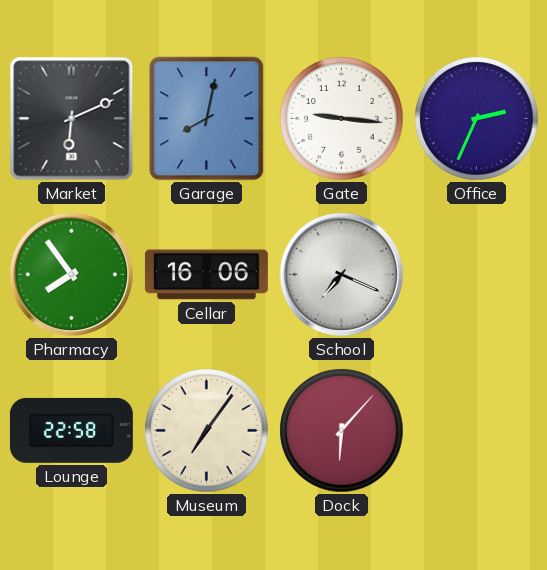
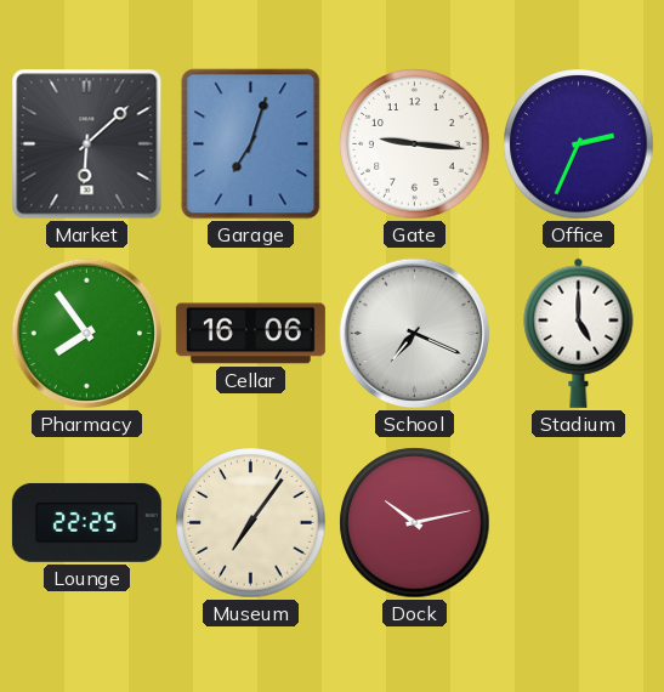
Market: 6:11 -> 6:08
Garage: 8:02 -> 7:03
Stadium: none -> 5:00
Lounge: 22:58 -> 22:25
Dock: 6:07 -> 10:13
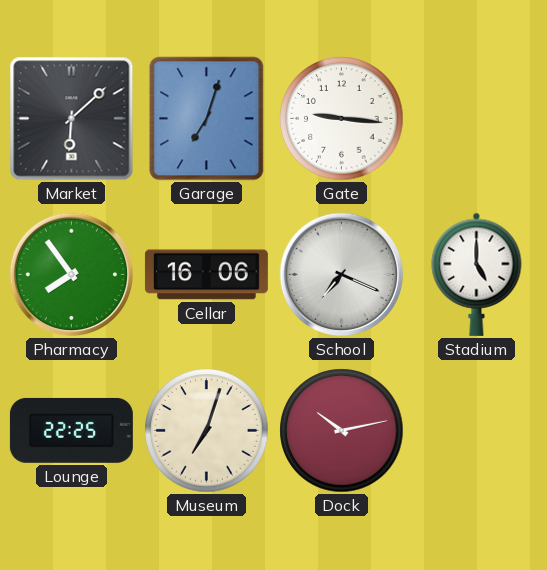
Office: 2:34 -> none
Museum: 7:06 -> 7:03
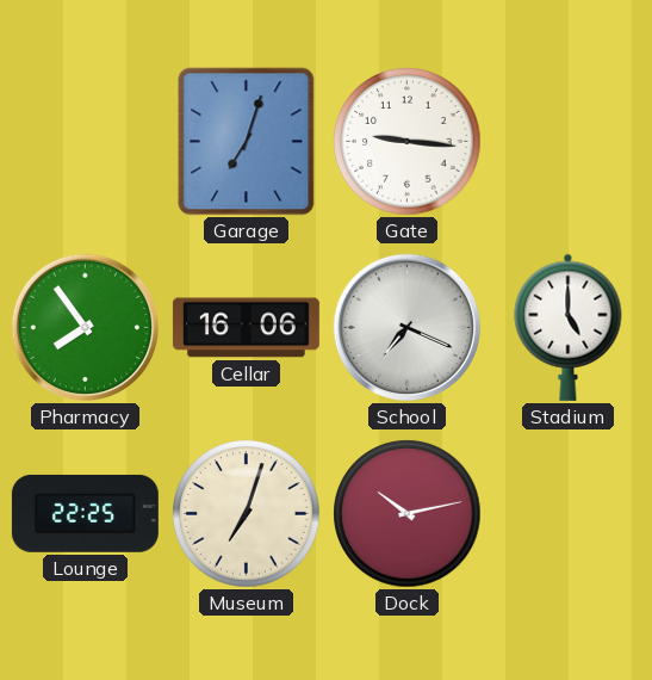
Market: 6:08 -> none
